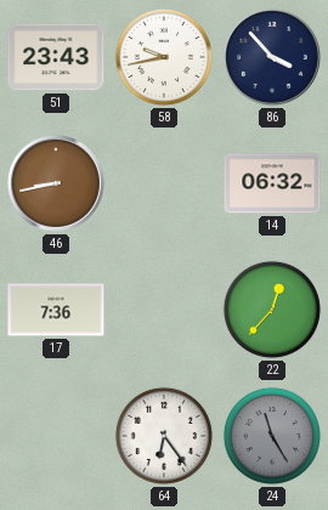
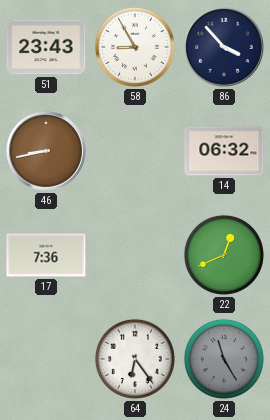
58: 9:43 -> 8:55
22: 12:37 -> 12:41
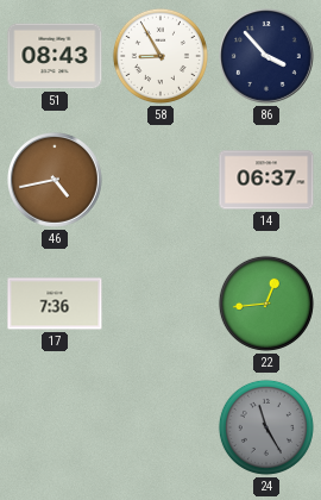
51: 23:43 -> 08:43
46: 8:43 -> 4:43
14: 06:32 -> 06:37
22: 12:41 -> 12:44
64: 6:24 -> none
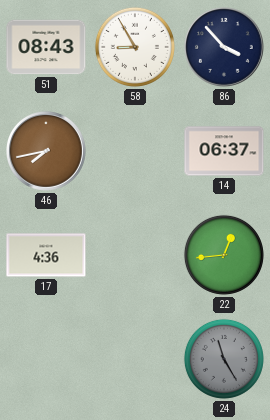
46: 4:43 -> 7:43
17: 7:36 -> 4:36
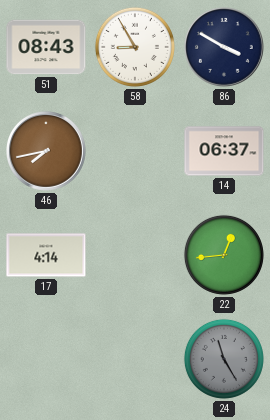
86: 3:53 -> 3:50
17: 4:36 -> 4:14
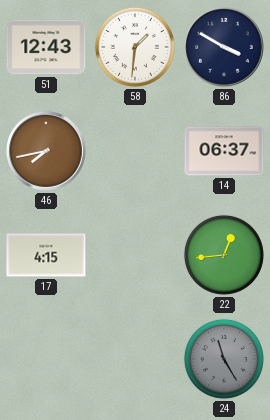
51: 08:43 -> 12:43
58: 8:55 -> 1:31
17: 4:14 -> 4:15
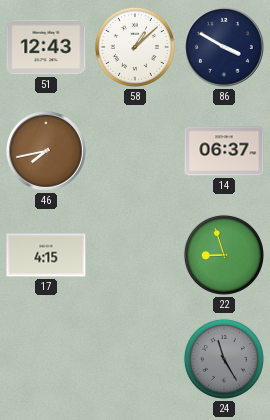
58: 1:31 -> 1:08
22: 12:44 -> 8:57
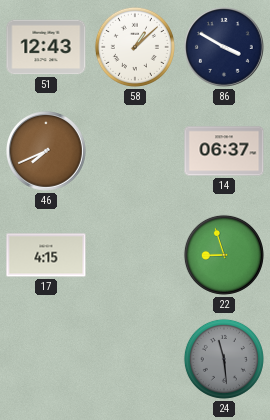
46: 7:43 -> 7:41
24: 11:25 -> 11:29
